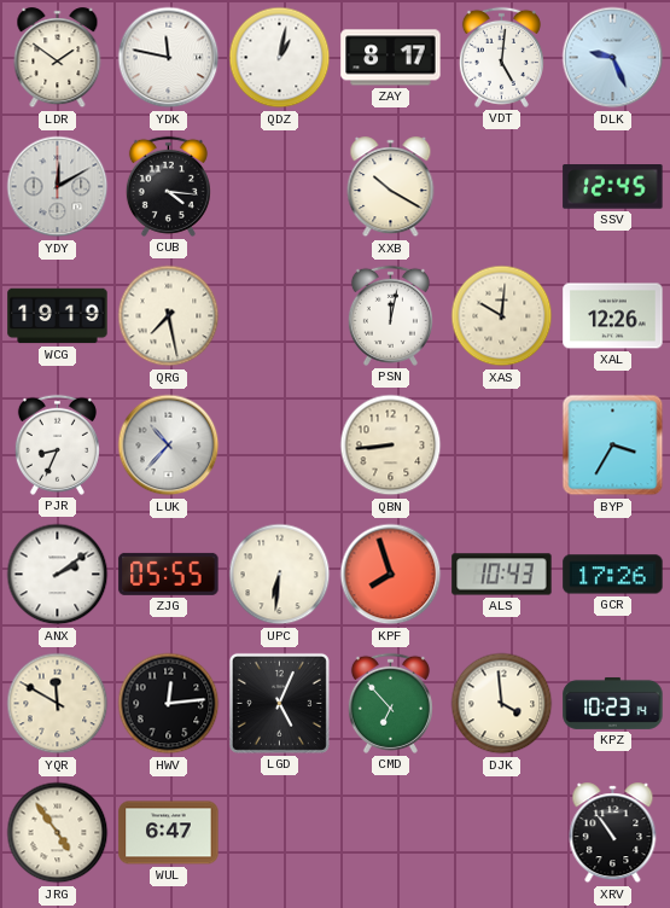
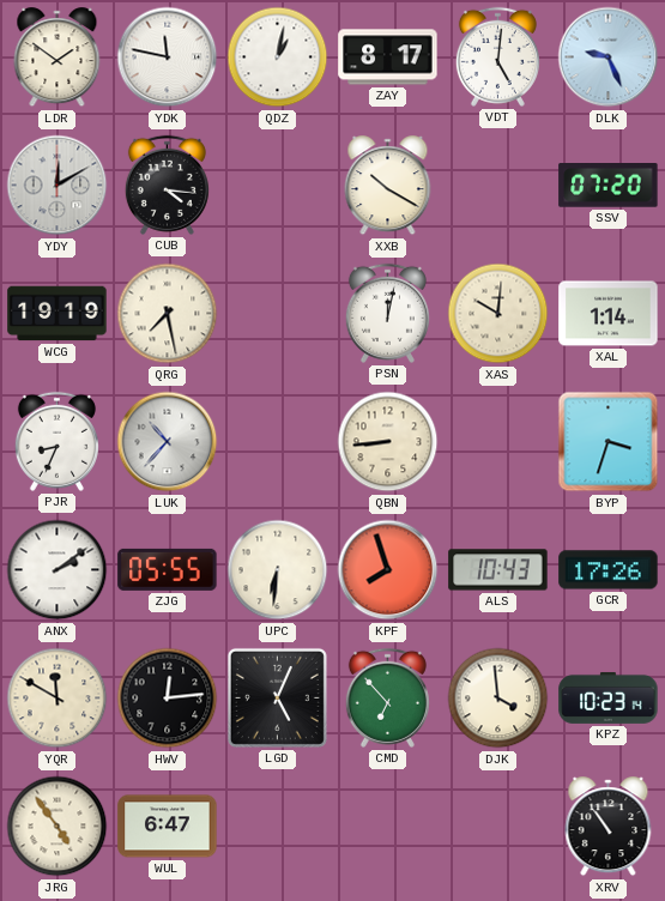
SSV: 12:45 -> 07:20
XAL: 12:26 -> 1:14
BYP: 3:35 -> 3:33
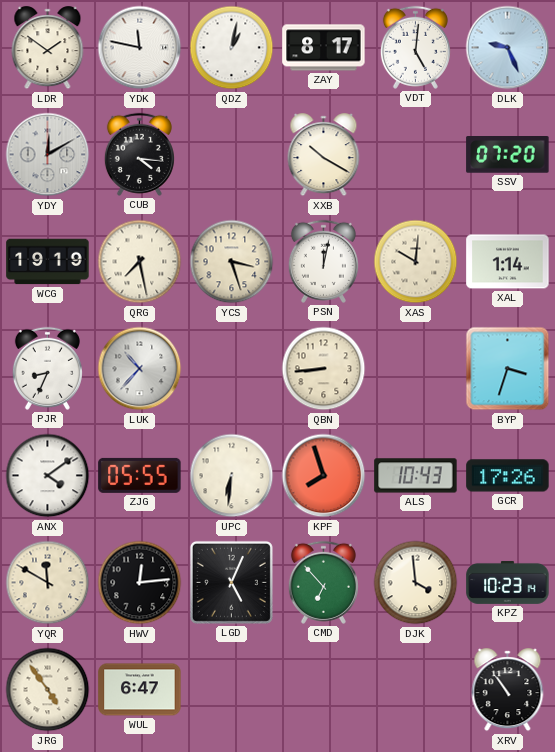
YCS: none -> 3:27
ANX: 2:09 -> 4:09
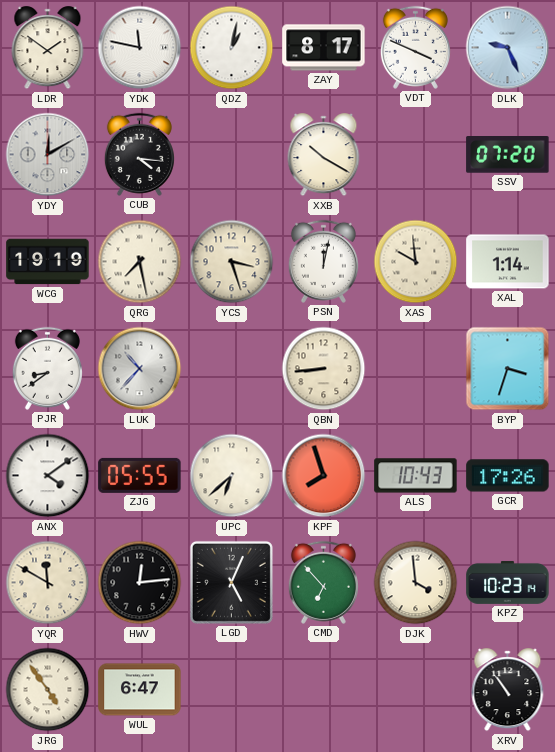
VDT: 5:01 -> 3:49
XAS: 10:01 -> 9:59
PJR: 8:34 -> 8:39
UPC: 6:31 -> 6:38
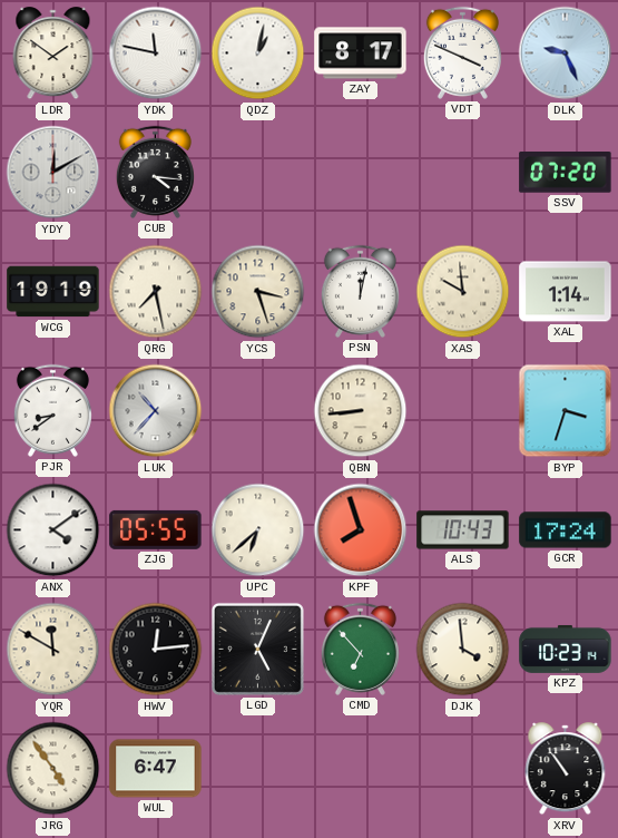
XXB: 10:20 -> none
GCR: 17:26 -> 17:24
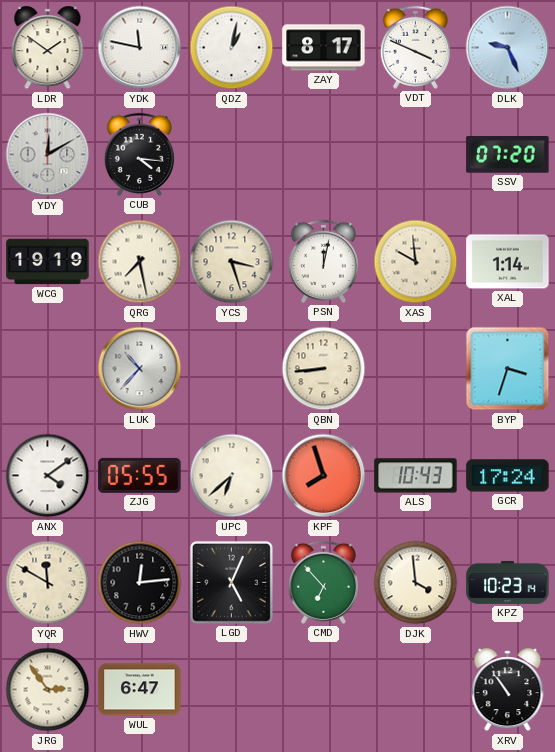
PJR: 8:39 -> none
JRG: 4:54 -> 2:54
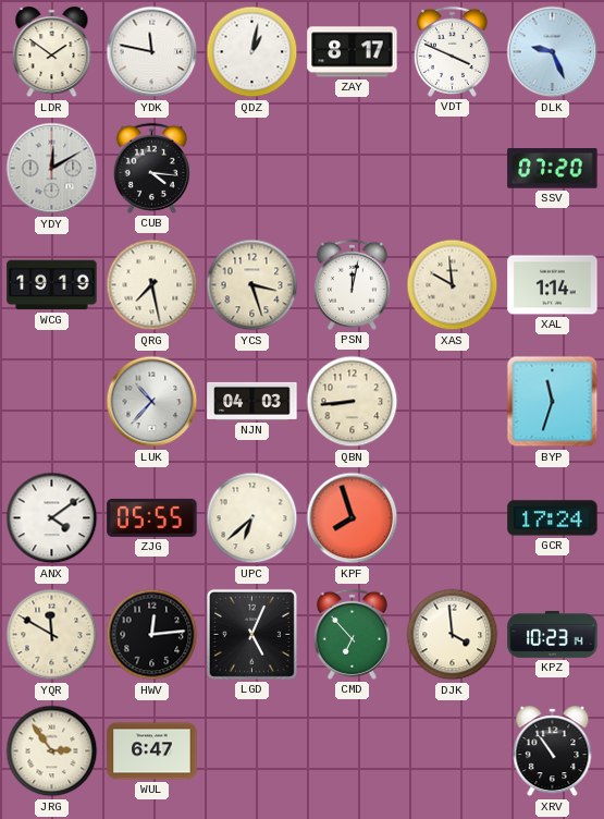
NJN: none -> 04:03
BYP: 3:33 -> 11:33
ALS: 10:43 -> none
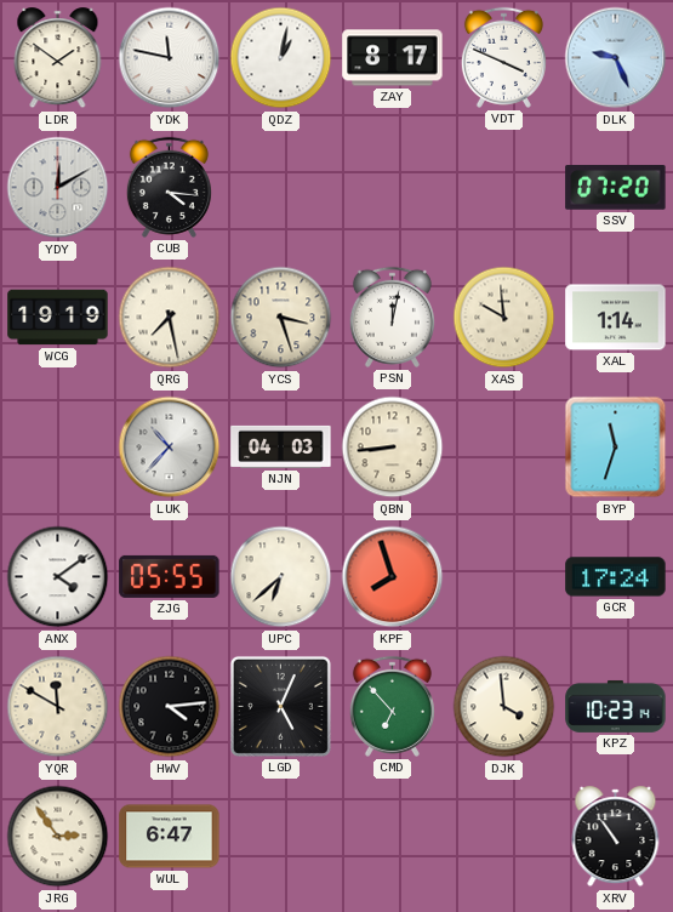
HWV: 12:14 -> 4:14
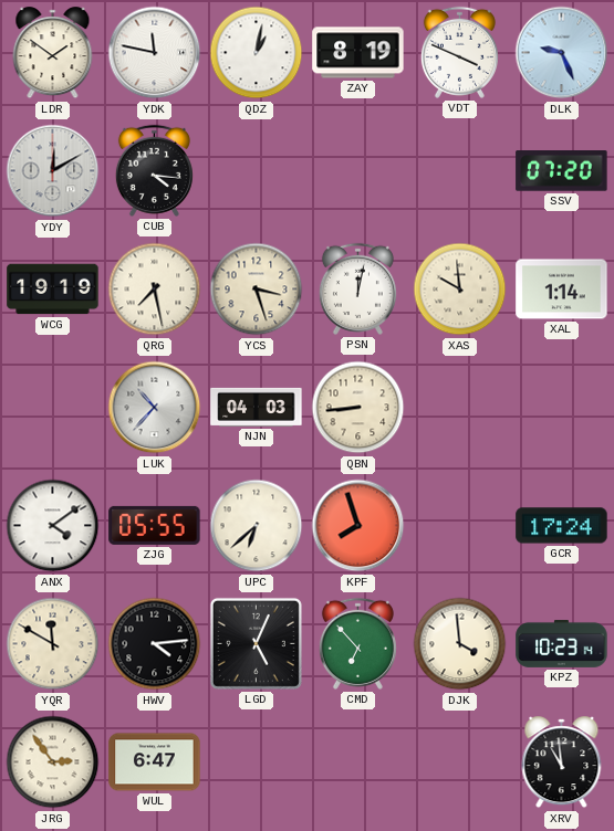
ZAY: 8:17 -> 8:19
BYP: 11:33 -> none
XRV: 10:54 -> 10:59
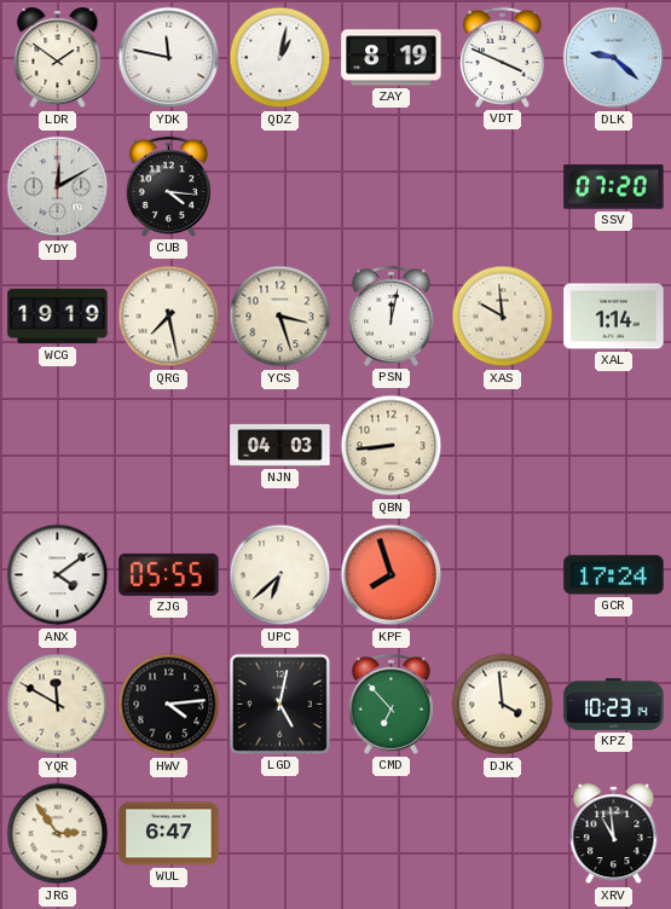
DLK: 9:26 -> 9:22
LUK: 10:37 -> none
LGD: 5:04 -> 5:02
